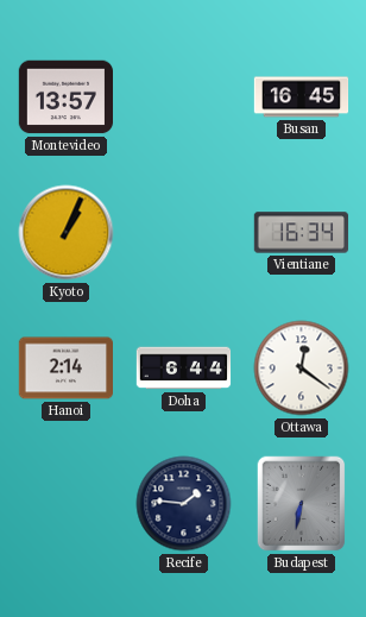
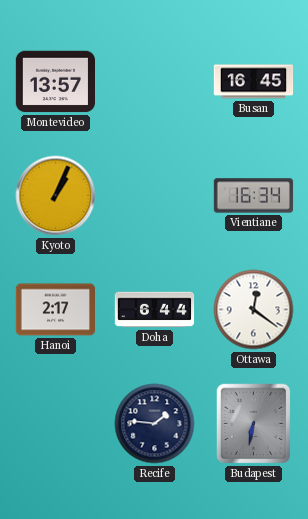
Hanoi: 2:14 -> 2:17
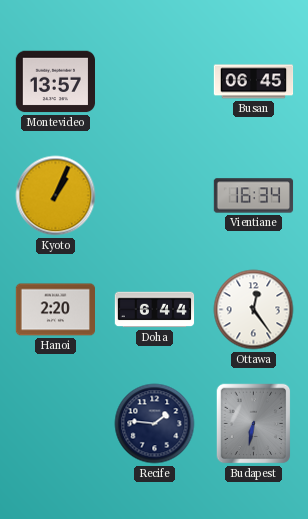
Busan: 16:45 -> 06:45
Hanoi: 2:17 -> 2:20
Ottawa: 12:21 -> 12:24
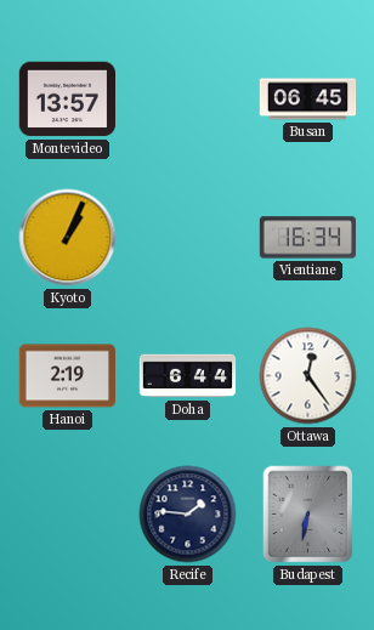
Hanoi: 2:20 -> 2:19
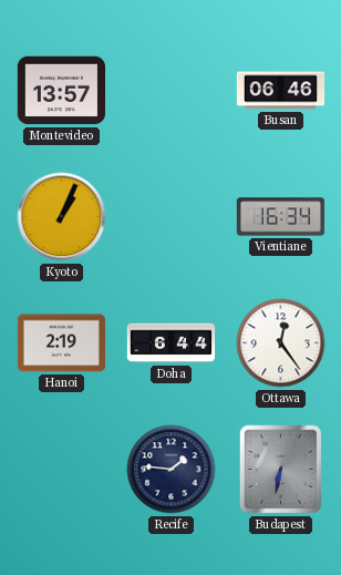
Busan: 06:45 -> 06:46
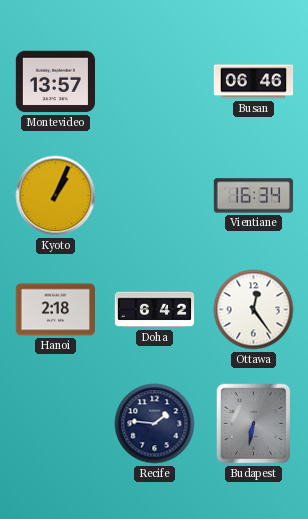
Hanoi: 2:19 -> 2:18
Doha: 6:44 -> 6:42
